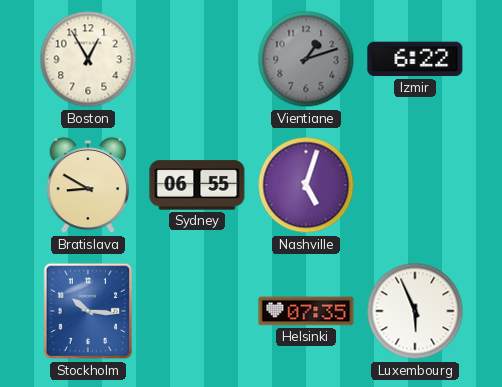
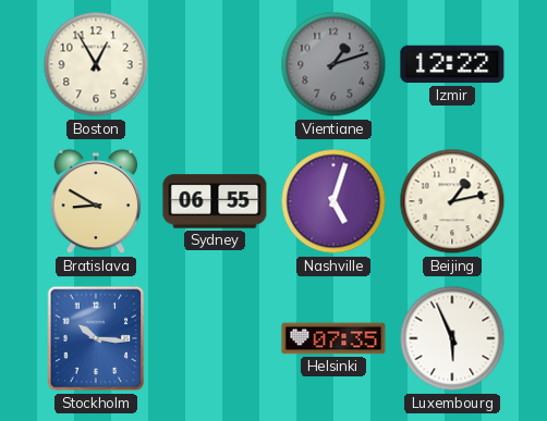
Izmir: 6:22 -> 12:22
Beijing: none -> 1:13
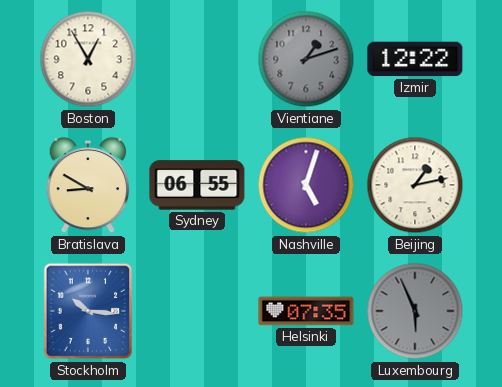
Luxembourg dial: white -> grey
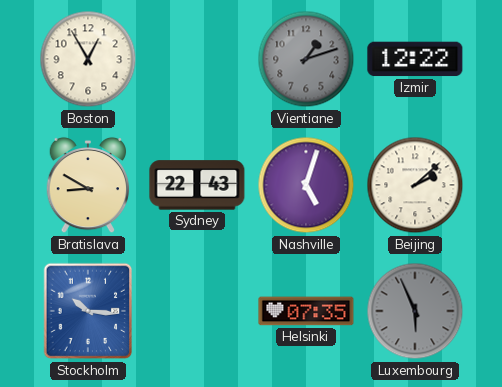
Sydney: 06:55 -> 22:43
Beijing: 1:13 -> 2:08
